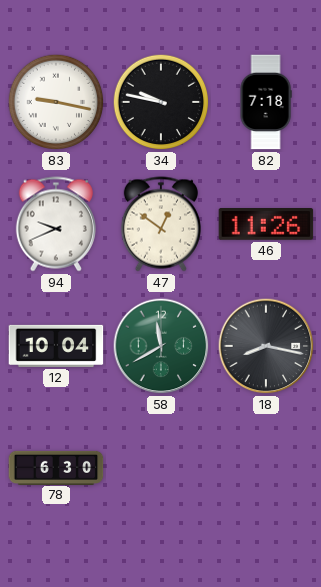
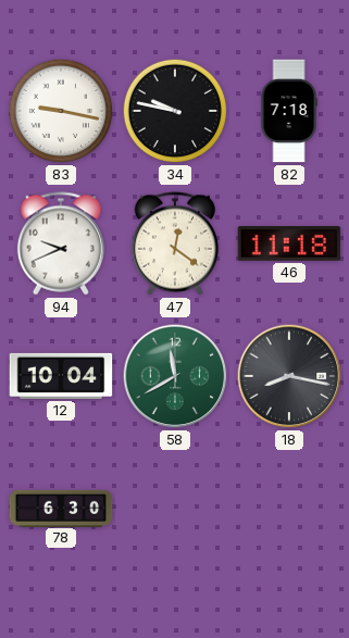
47: 12:51 -> 12:21
46: 11:26 -> 11:18
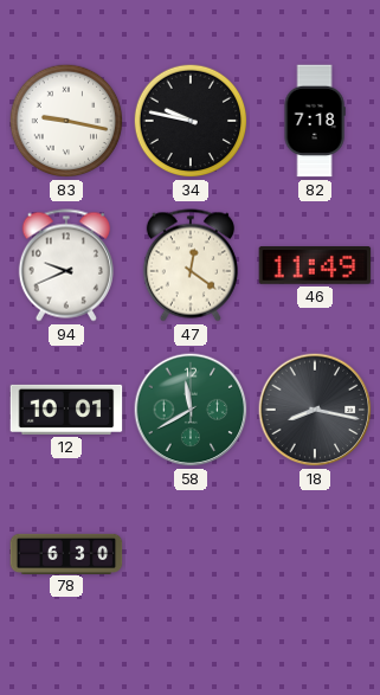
46: 11:18 -> 11:49
12: 10:04 -> 10:01
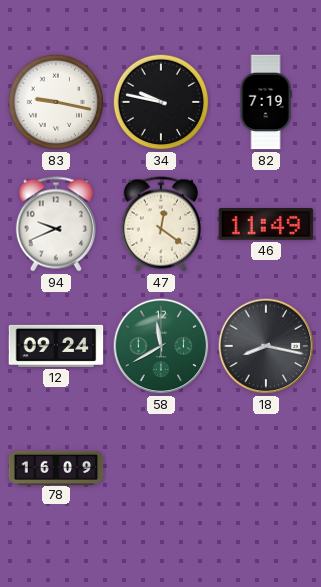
82: 7:18 -> 7:19
12: 10:01 -> 09:24
78: 6:30 -> 16:09
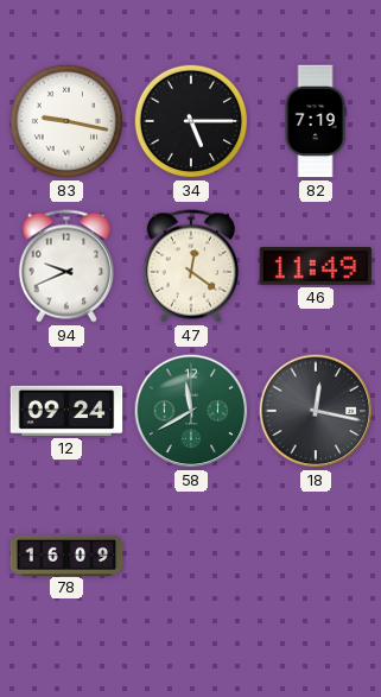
34: 9:47 -> 5:15
18: 8:17 -> 12:17
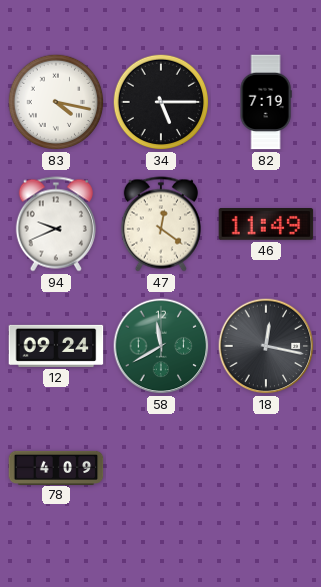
83: 9:17 -> 4:17
78: 16:09 -> 4:09
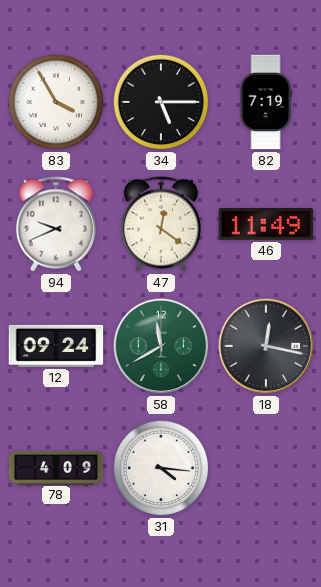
83: 4:17 -> 3:55
31: none -> 4:16
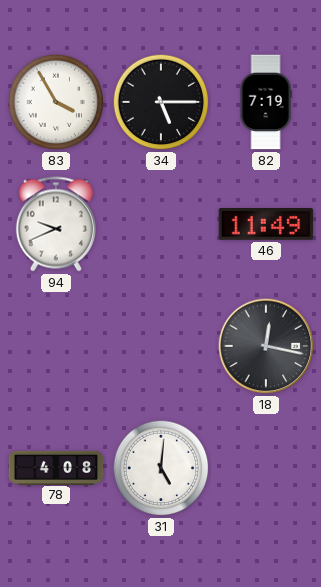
47: 12:21 -> none
12: 09:24 -> none
58: 11:40 -> none
78: 4:09 -> 4:08
31: 4:16 -> 5:01
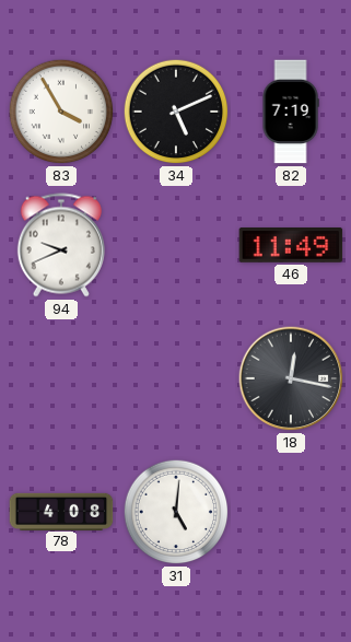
34: 5:15 -> 5:11
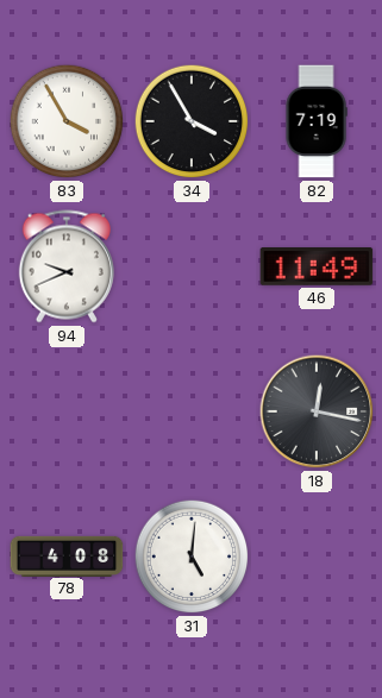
34: 5:11 -> 3:55
